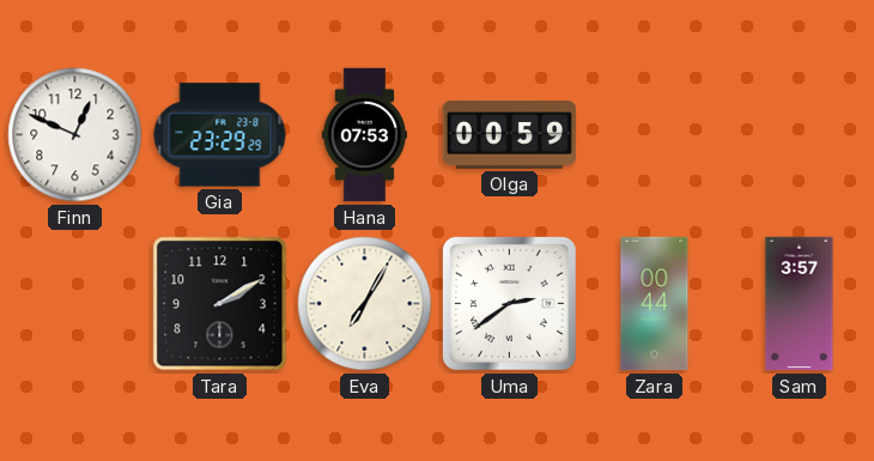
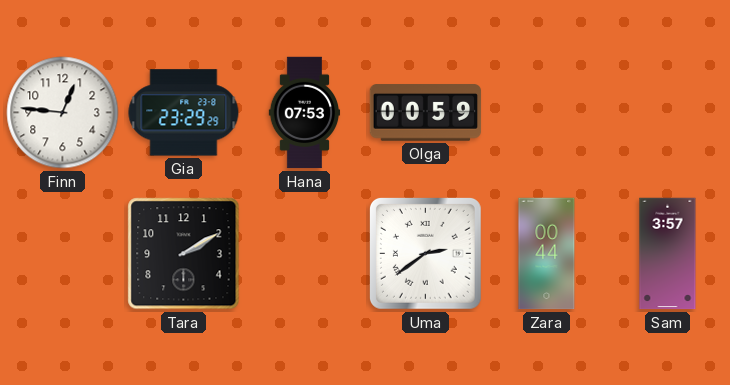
Finn: 12:49 -> 12:46
Eva: 7:05 -> none
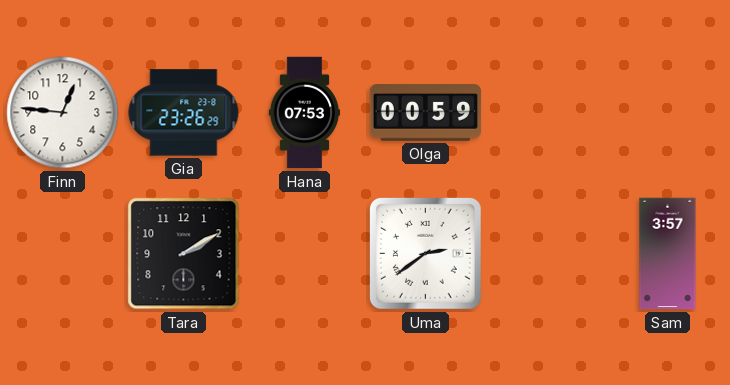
Gia: 23:29 -> 23:26
Zara: 00:44 -> none
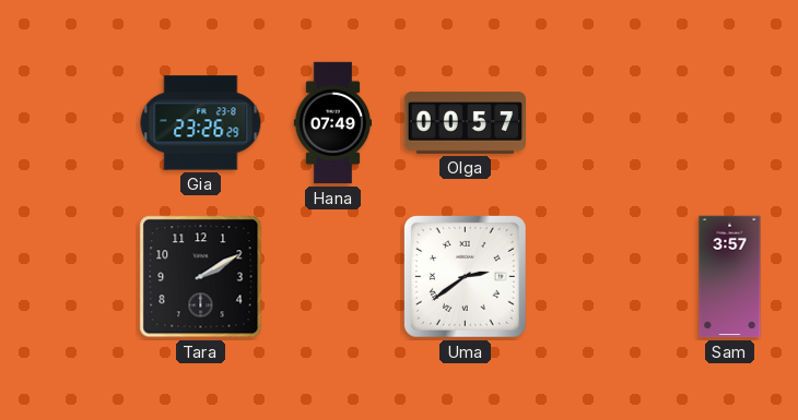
Finn: 12:46 -> none
Hana: 07:53 -> 07:49
Olga: 00:59 -> 00:57
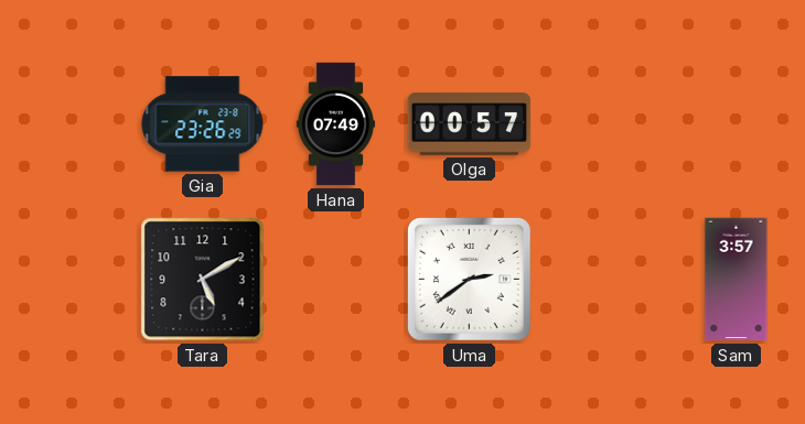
Tara: 2:10 -> 5:10
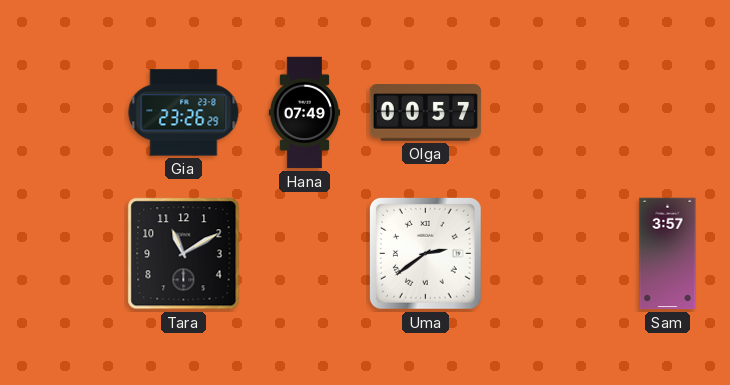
Tara: 5:10 -> 11:10
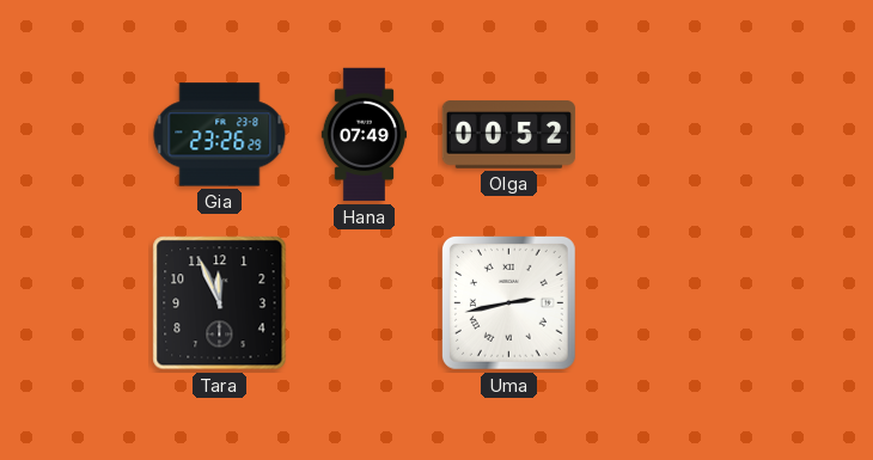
Olga: 00:57 -> 00:52
Tara: 11:10 -> 11:56
Uma: 2:39 -> 2:43
Sam: 3:57 -> none
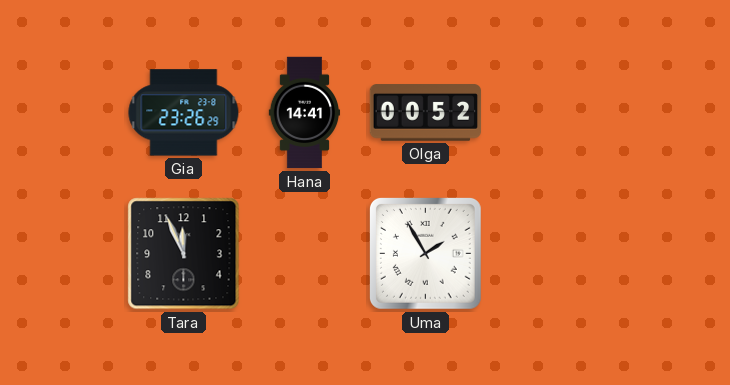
Hana: 07:49 -> 14:41
Uma: 2:43 -> 1:55
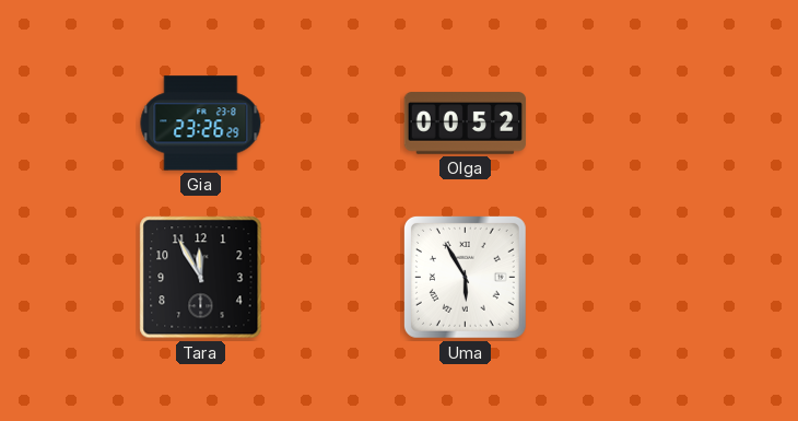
Hana: 14:41 -> none
Tara: 11:56 -> 11:55
Uma: 1:55 -> 5:55
